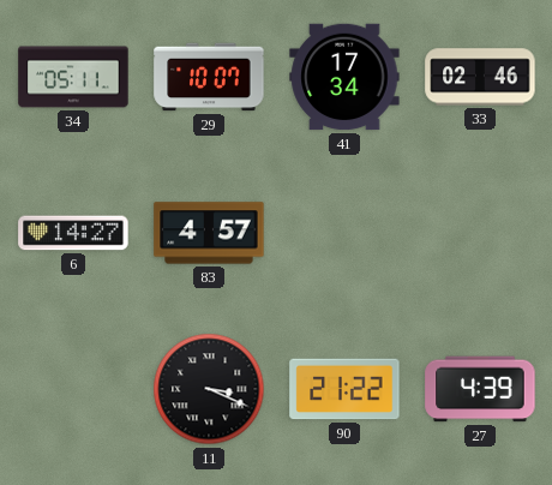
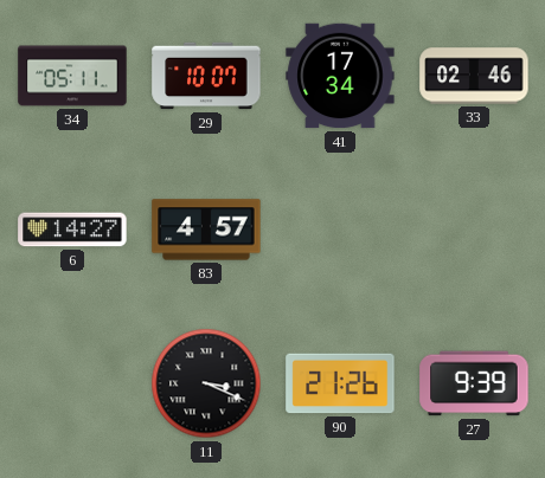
90: 21:22 -> 21:26
27: 4:39 -> 9:39
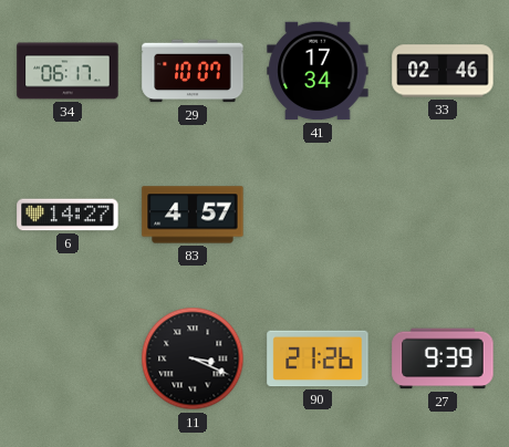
34: 05:11 -> 06:17
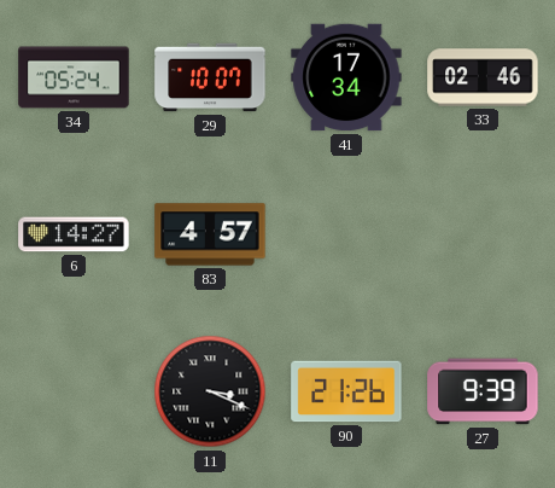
34: 06:17 -> 05:24
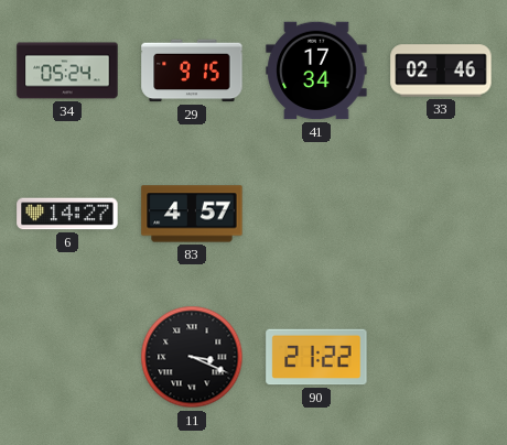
29: 10:07 -> 9:15
90: 21:26 -> 21:22
27: 9:39 -> none
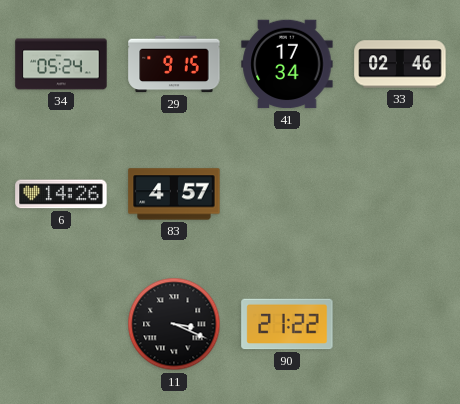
6: 14:27 -> 14:26
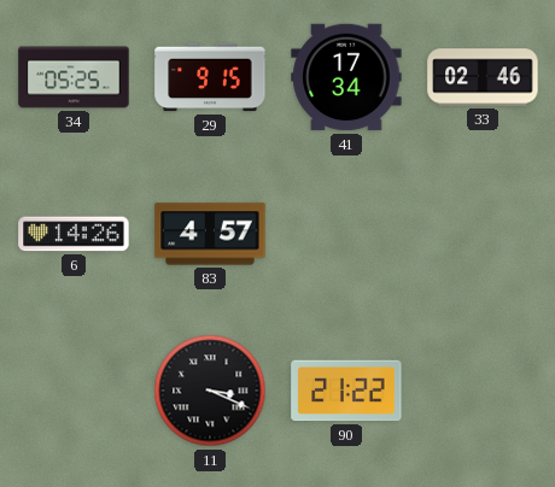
34: 05:24 -> 05:25
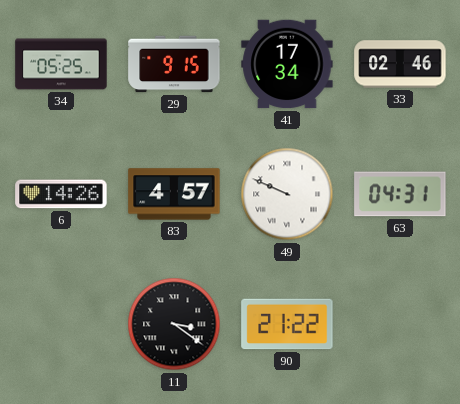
49: none -> 9:49
63: none -> 04:31
11: 3:19 -> 3:21
